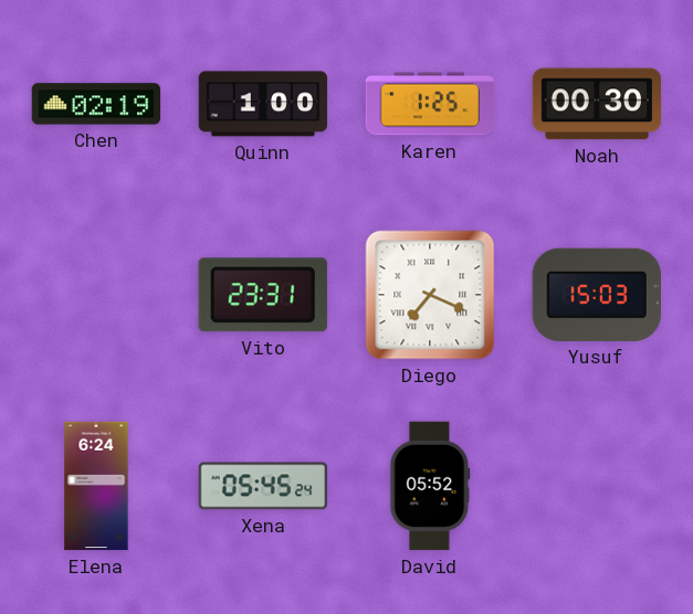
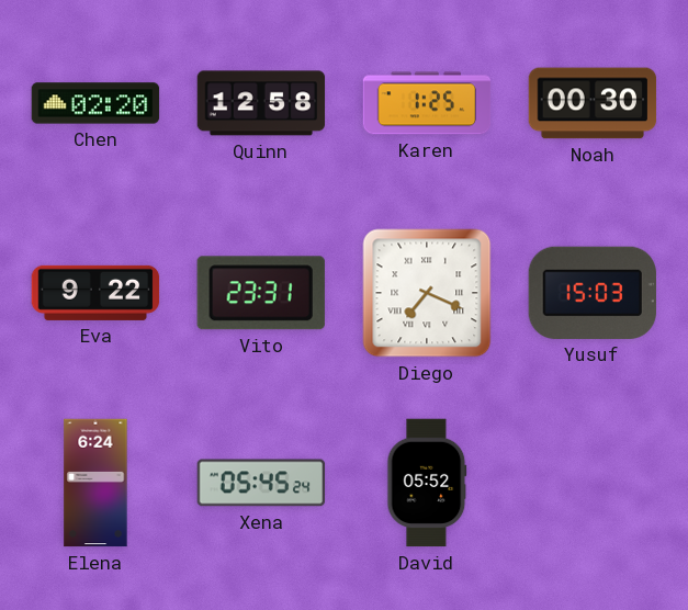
Chen: 02:19 -> 02:20
Quinn: 1:00 -> 12:58
Eva: none -> 9:22
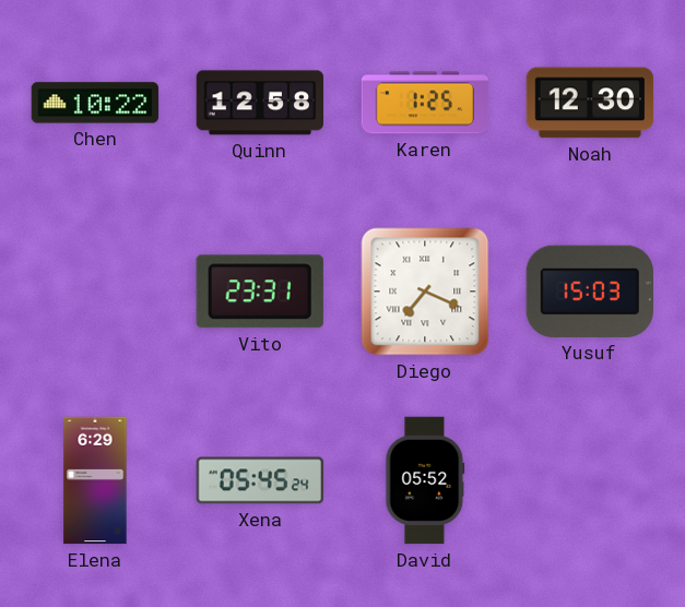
Chen: 02:20 -> 10:22
Noah: 00:30 -> 12:30
Eva: 9:22 -> none
Elena: 6:24 -> 6:29
